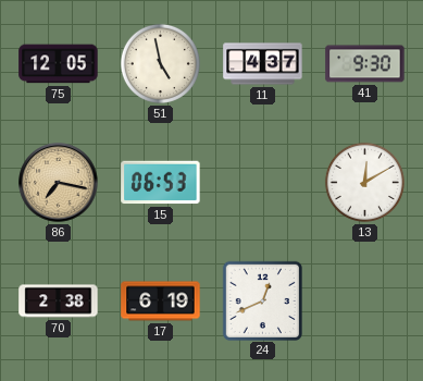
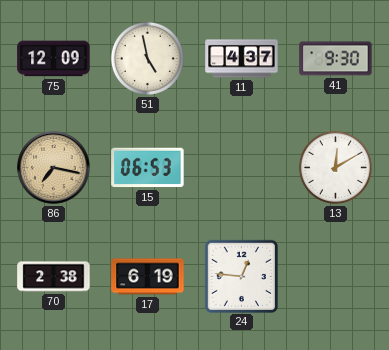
75: 12:05 -> 12:09
24: 12:41 -> 12:46
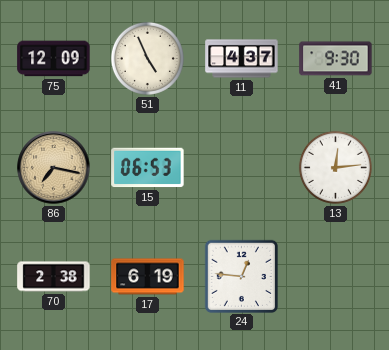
51: 4:58 -> 4:56
13: 12:10 -> 12:14
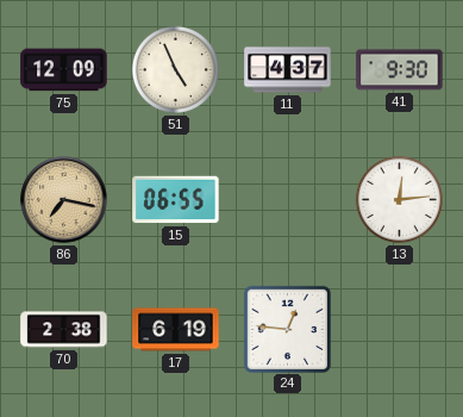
15: 06:53 -> 06:55
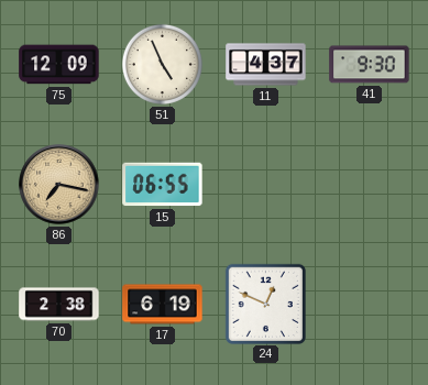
13: 12:14 -> none
24: 12:46 -> 12:49
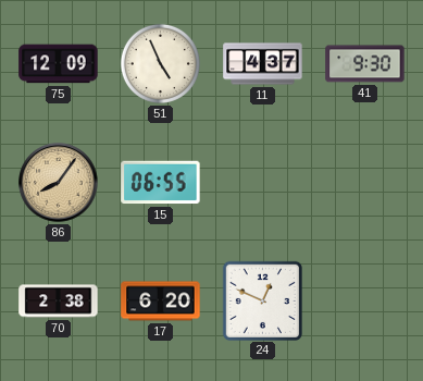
86: 7:17 -> 8:06
17: 6:19 -> 6:20
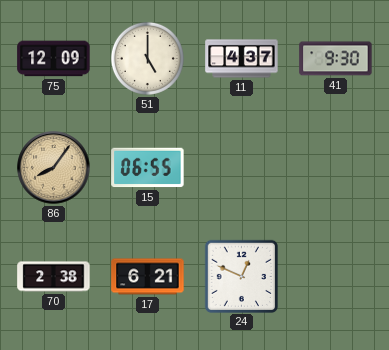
51: 4:56 -> 5:00
17: 6:20 -> 6:21
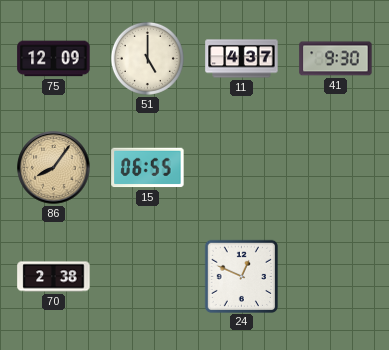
17: 6:21 -> none
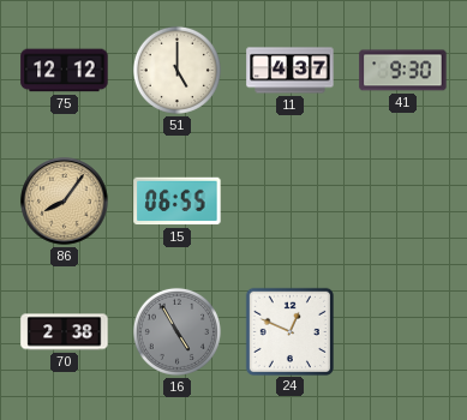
75: 12:09 -> 12:12
16: none -> 4:55
